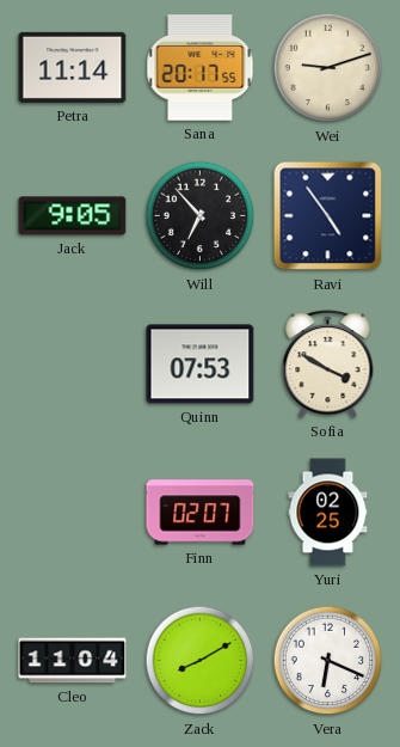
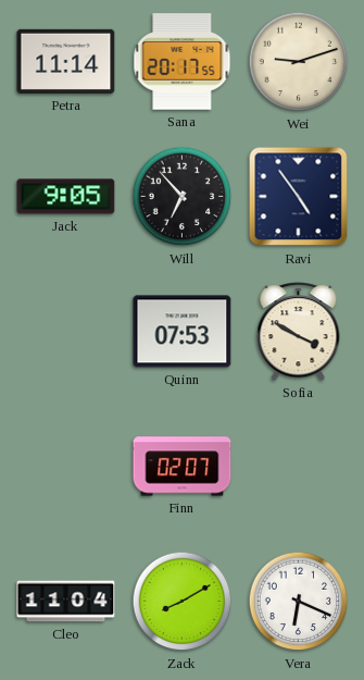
Yuri: 02:25 -> none
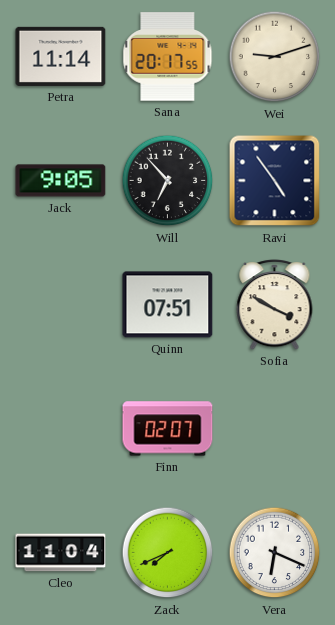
Quinn: 07:53 -> 07:51
Zack: 8:10 -> 7:41
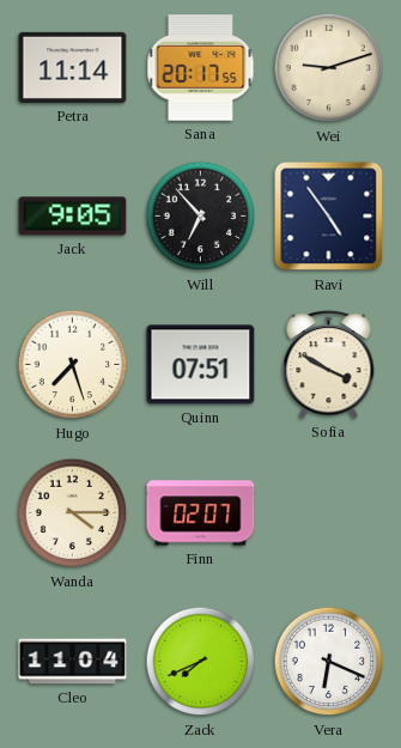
Hugo: none -> 7:27
Wanda: none -> 4:15
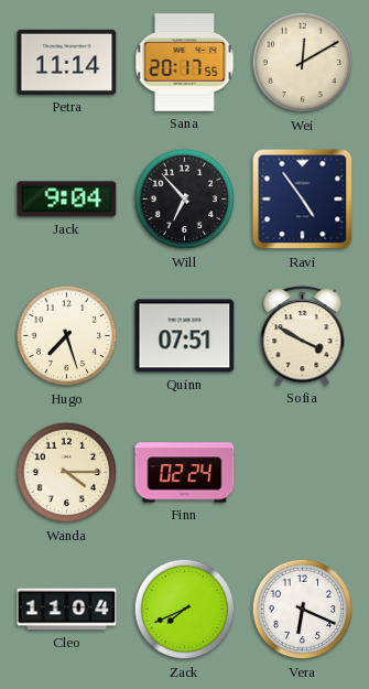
Wei: 9:12 -> 12:10
Jack: 9:05 -> 9:04
Finn: 02:07 -> 02:24
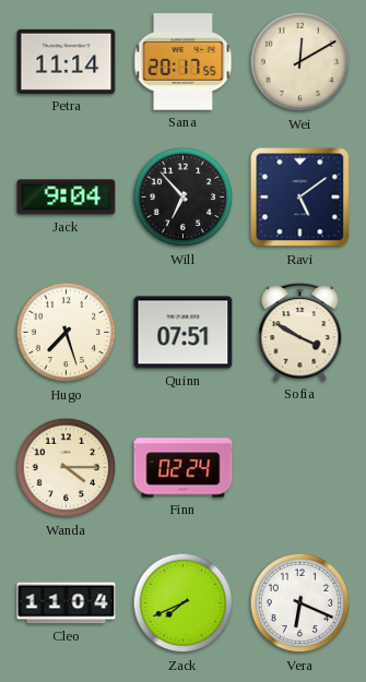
Ravi: 4:54 -> 5:09
